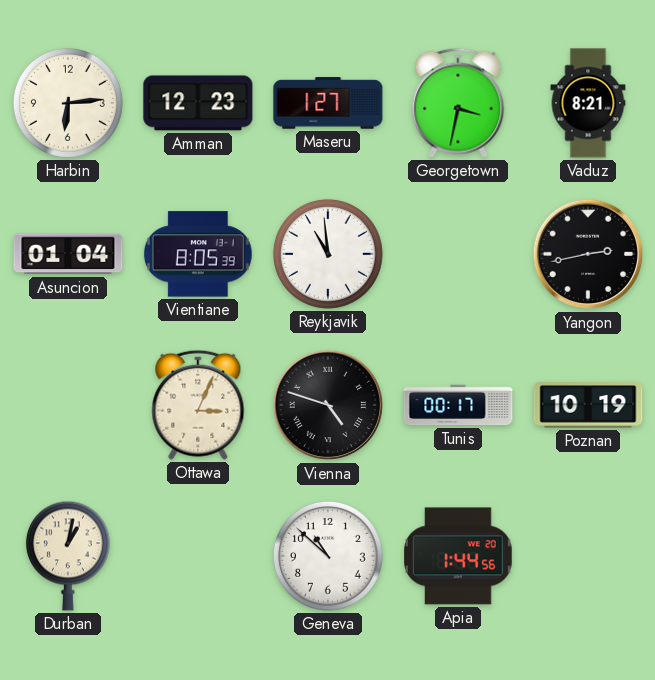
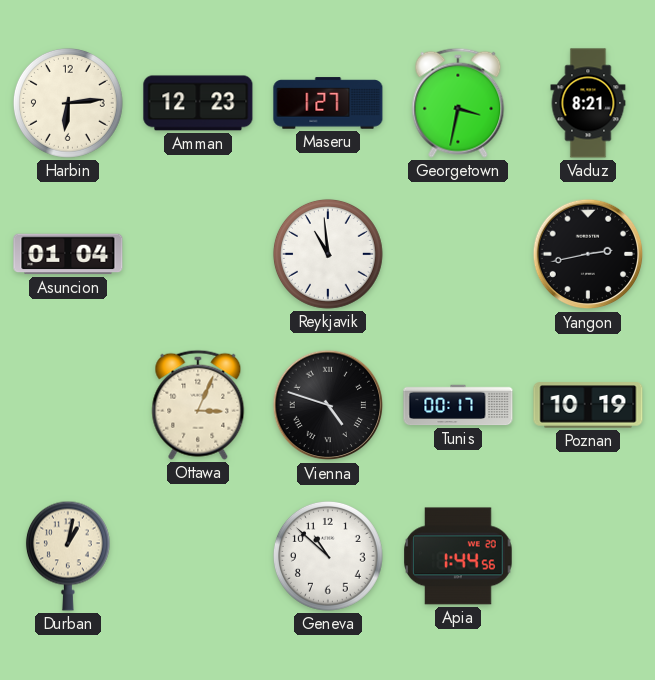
Vientiane: 8:05 -> none
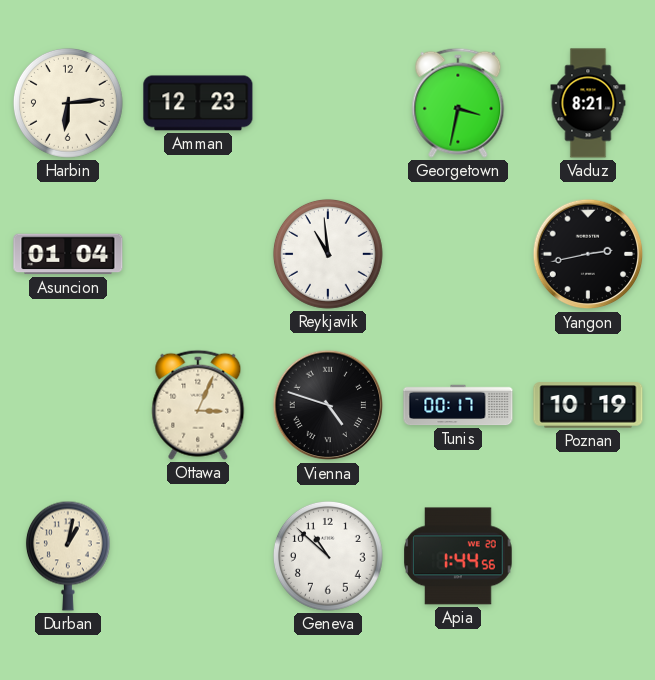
Maseru: 1:27 -> none
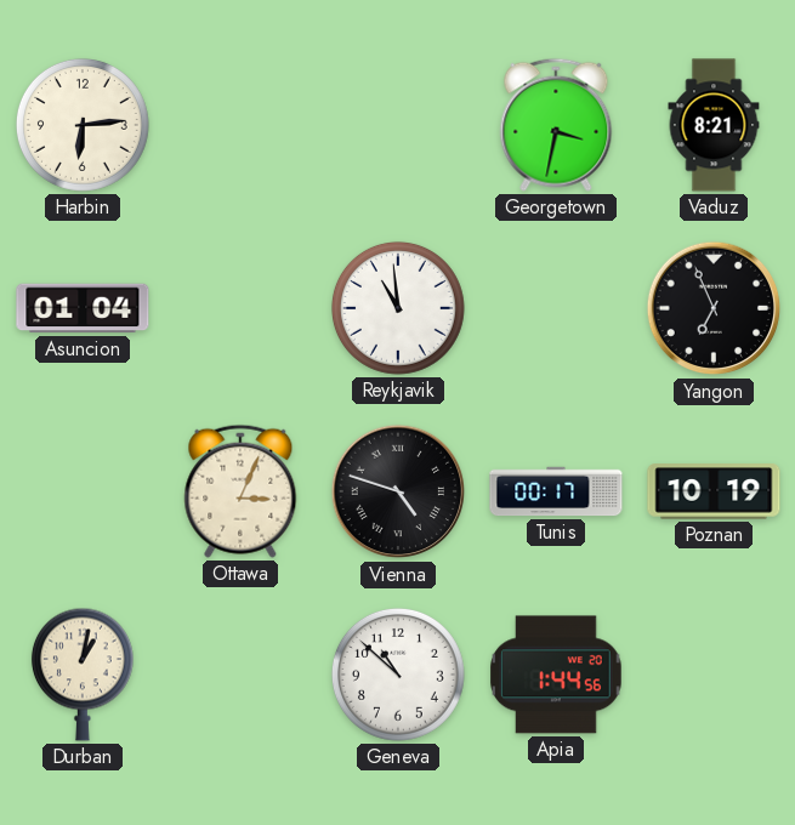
Amman: 12:23 -> none
Yangon: 2:43 -> 6:56
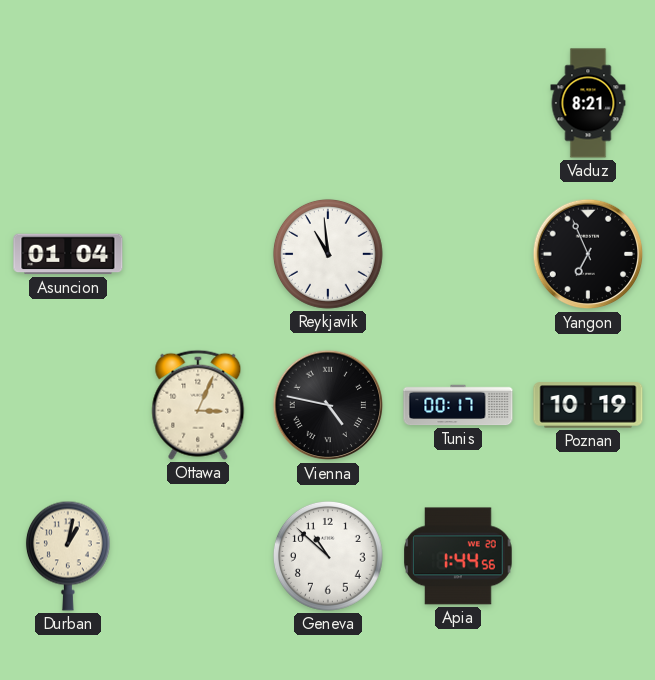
Harbin: 6:14 -> none
Georgetown: 3:32 -> none
Vienna: 4:48 -> 4:47
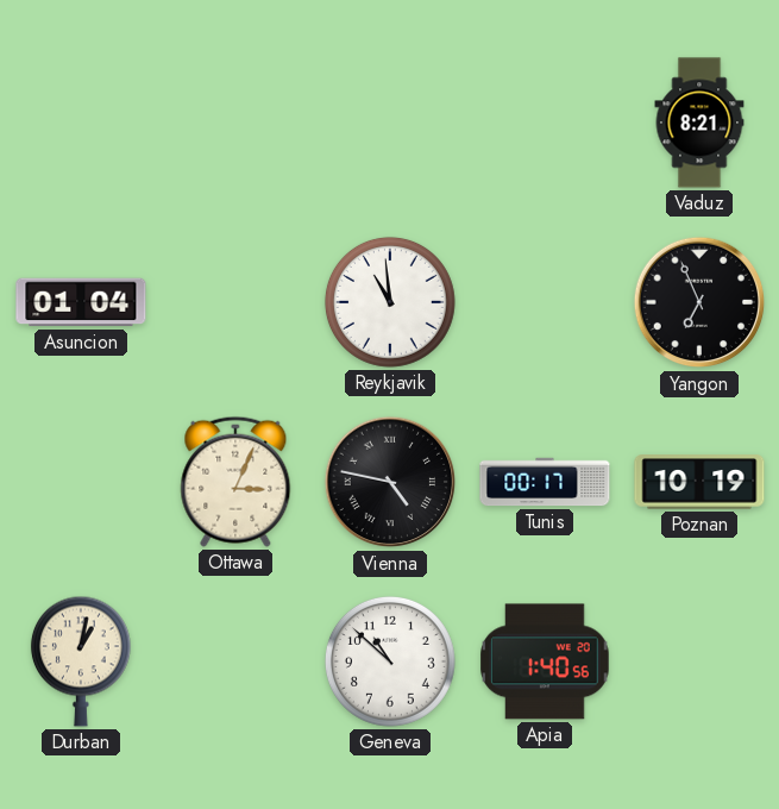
Apia: 1:44 -> 1:40
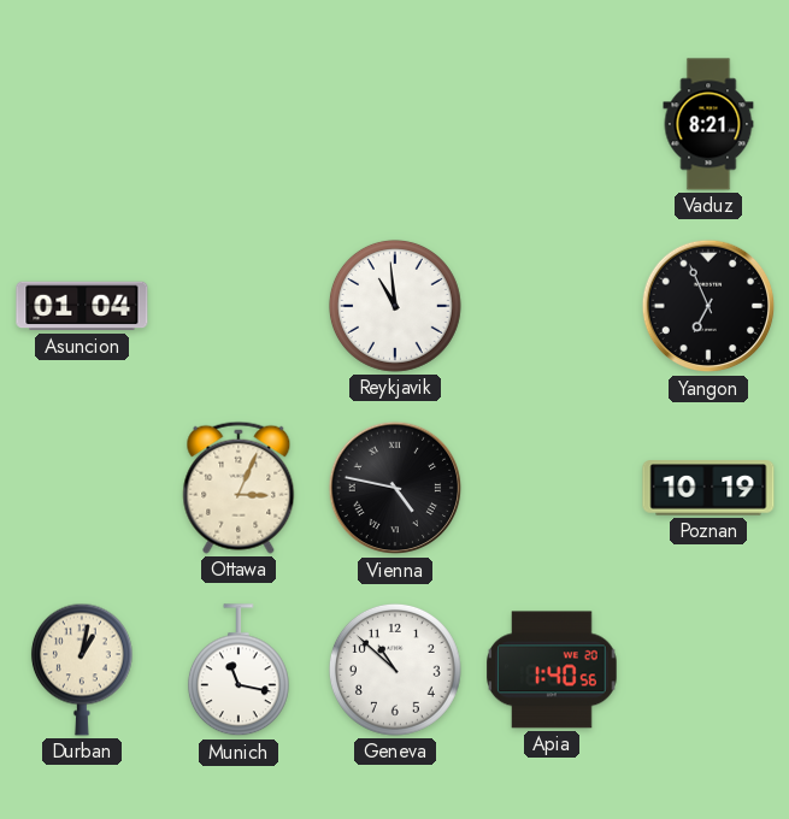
Tunis: 00:17 -> none
Munich: none -> 11:17
